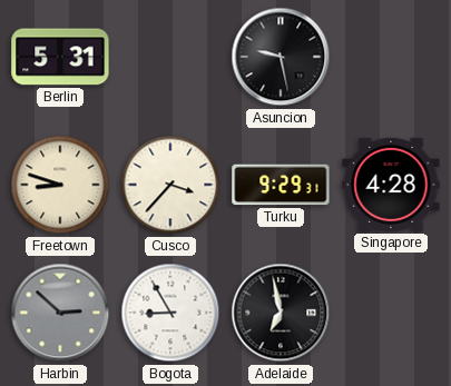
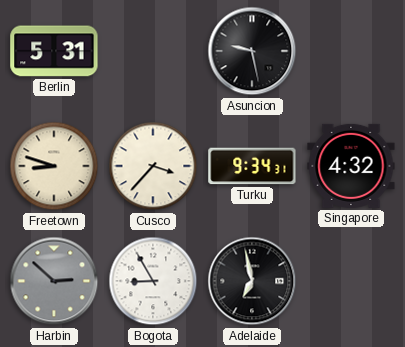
Turku: 9:29 -> 9:34
Singapore: 4:28 -> 4:32
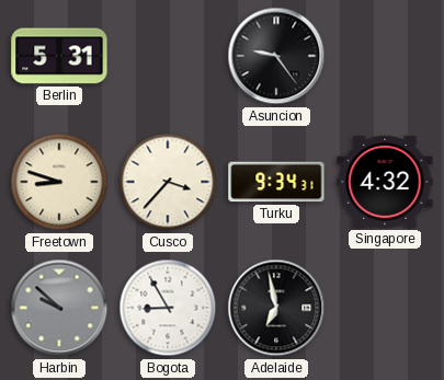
Asuncion: 9:28 -> 9:24
Harbin: 2:52 -> 9:52
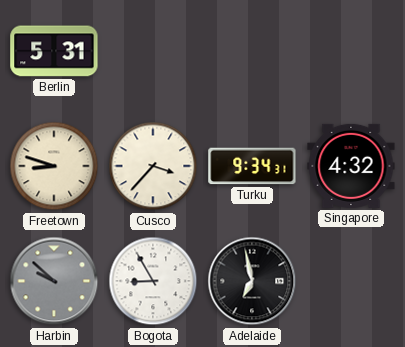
Asuncion: 9:24 -> none
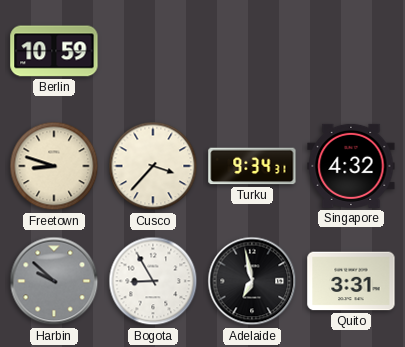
Berlin: 5:31 -> 10:59
Quito: none -> 3:31
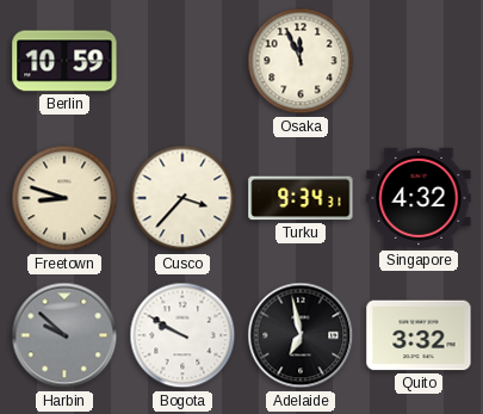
Osaka: none -> 11:56
Bogota: 8:55 -> 9:50
Quito: 3:31 -> 3:32
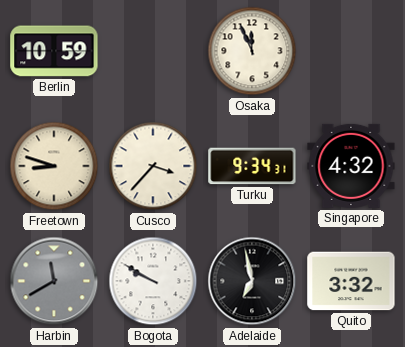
Harbin: 9:52 -> 11:40
